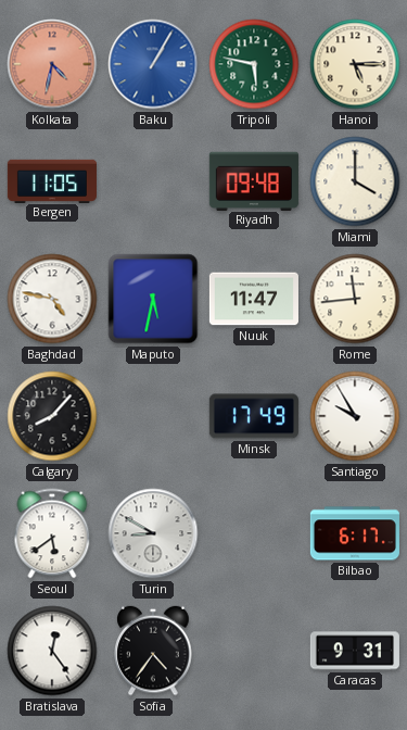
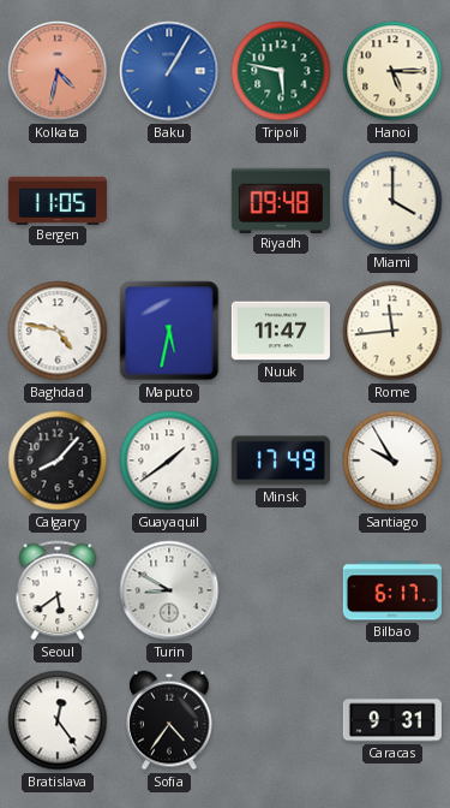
Guayaquil: none -> 1:39
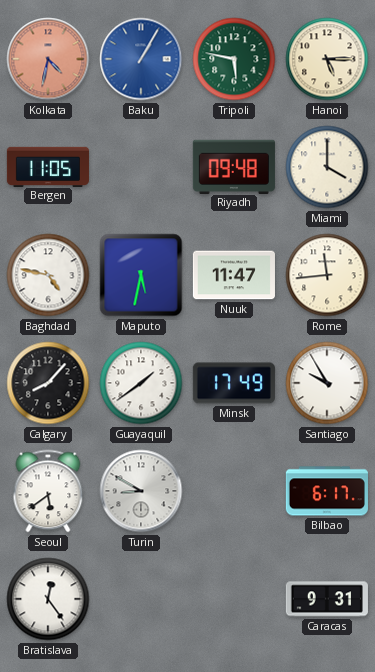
Sofia: 4:36 -> none
